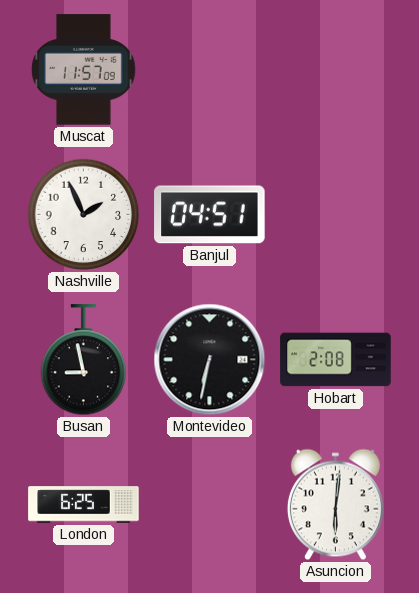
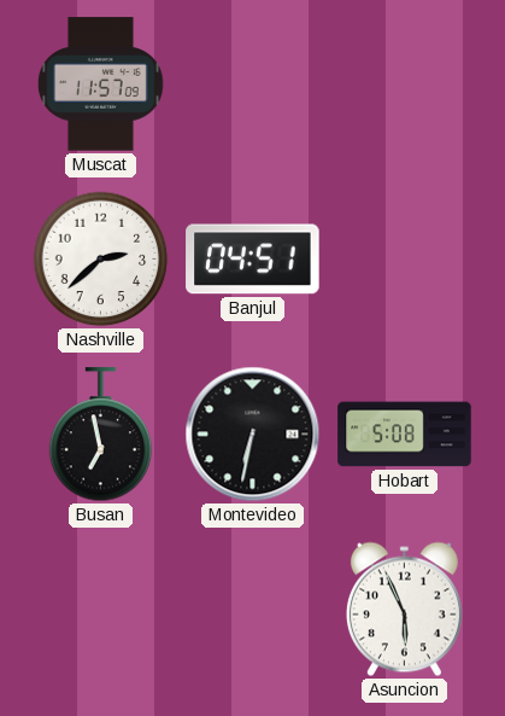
Nashville: 1:56 -> 2:38
Busan: 8:58 -> 6:58
Hobart: 2:08 -> 5:08
London: 6:25 -> none
Asuncion: 6:01 -> 5:56
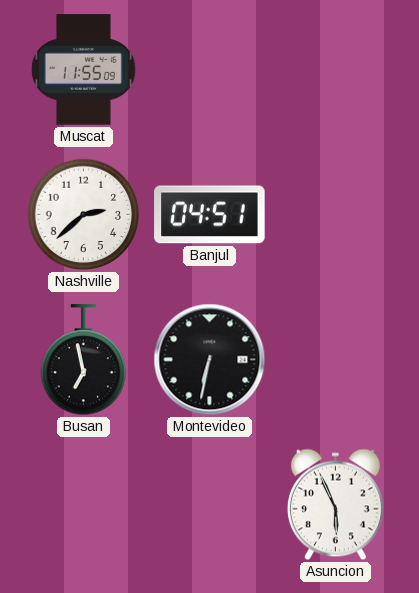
Muscat: 11:57 -> 11:55
Hobart: 5:08 -> none
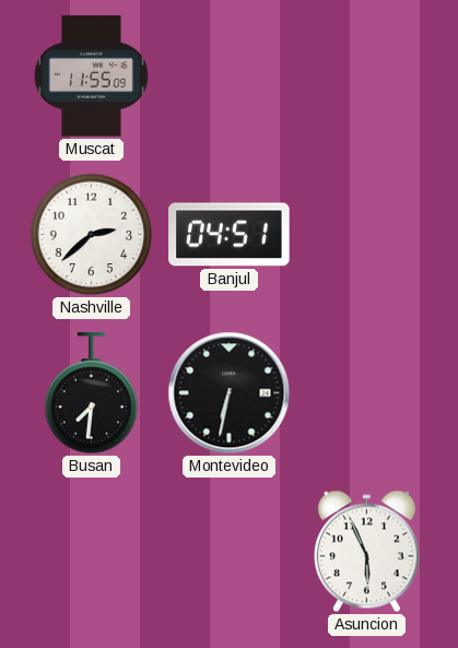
Busan: 6:58 -> 7:31
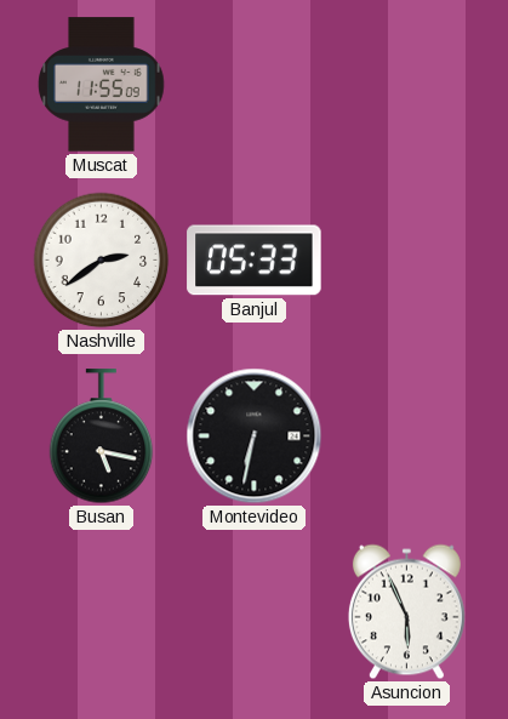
Nashville: 2:38 -> 2:39
Banjul: 04:51 -> 05:33
Busan: 7:31 -> 5:17
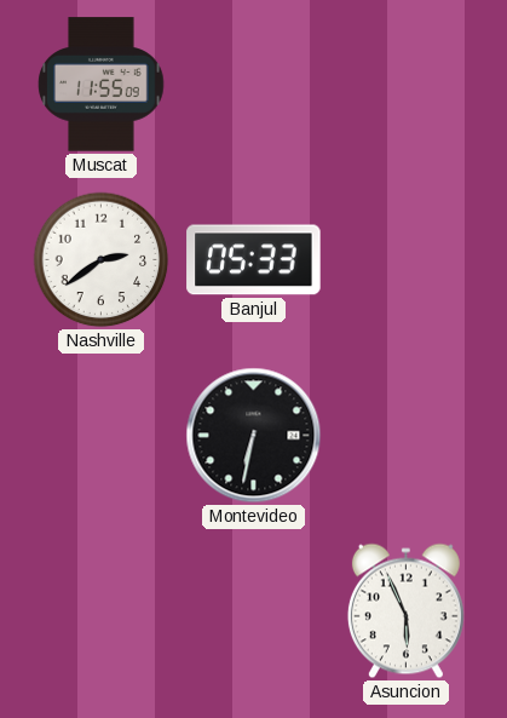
Busan: 5:17 -> none
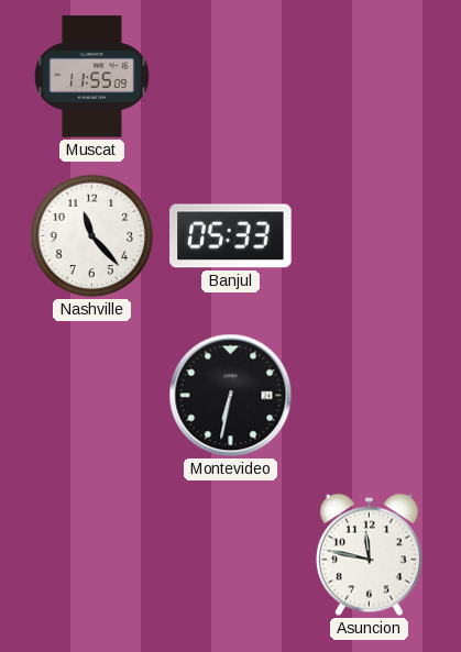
Nashville: 2:39 -> 11:23
Asuncion: 5:56 -> 11:47
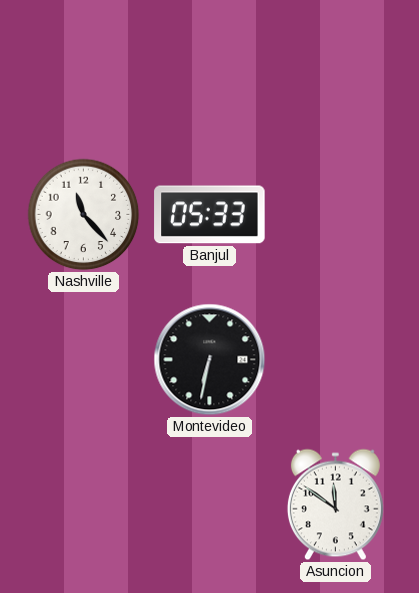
Muscat: 11:55 -> none
Asuncion: 11:47 -> 11:51
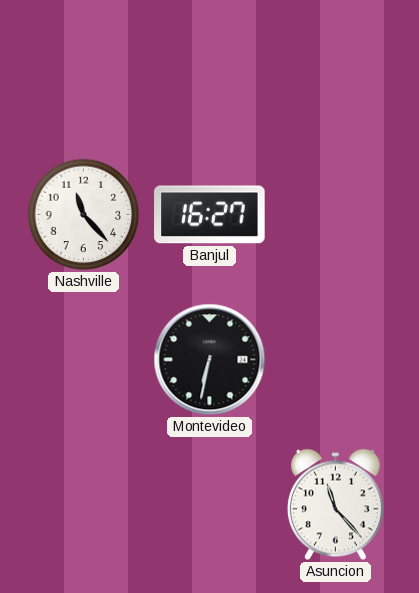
Banjul: 05:33 -> 16:27
Asuncion: 11:51 -> 11:23
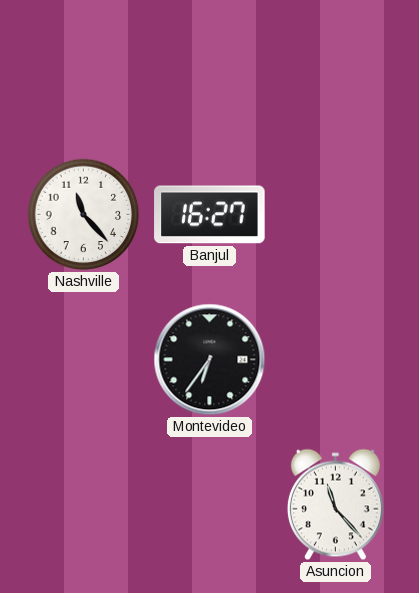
Montevideo: 6:32 -> 6:36
